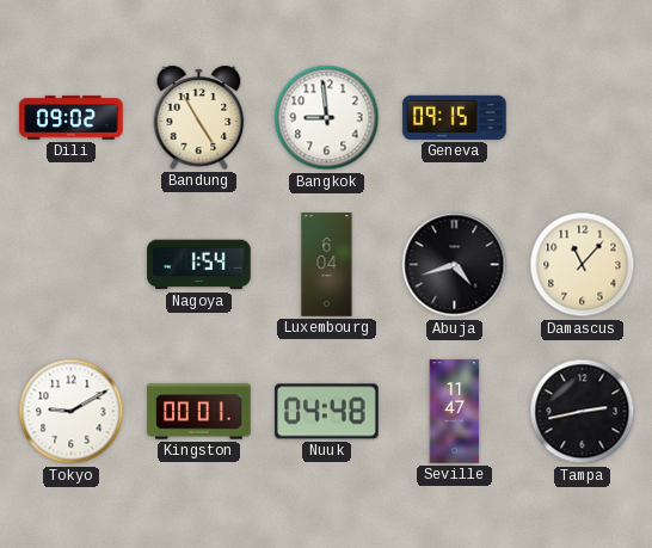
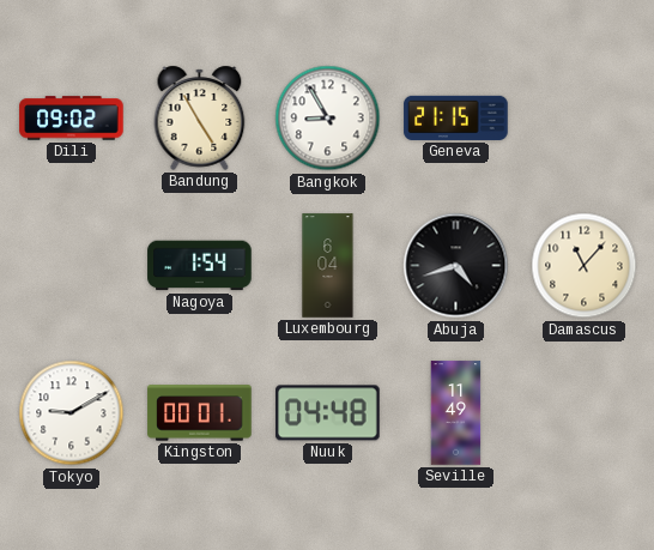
Bangkok: 8:59 -> 8:55
Geneva: 09:15 -> 21:15
Seville: 11:47 -> 11:49
Tampa: 2:43 -> none
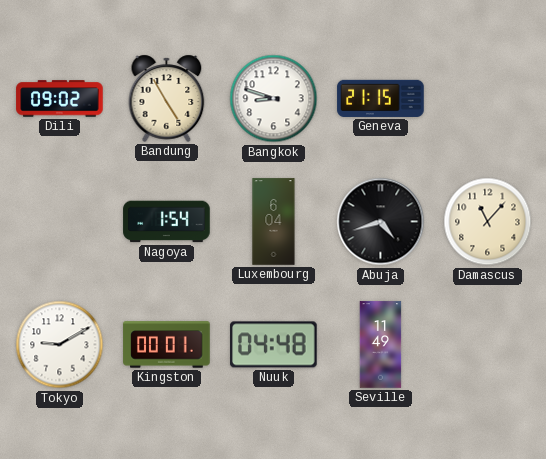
Bangkok: 8:55 -> 8:48
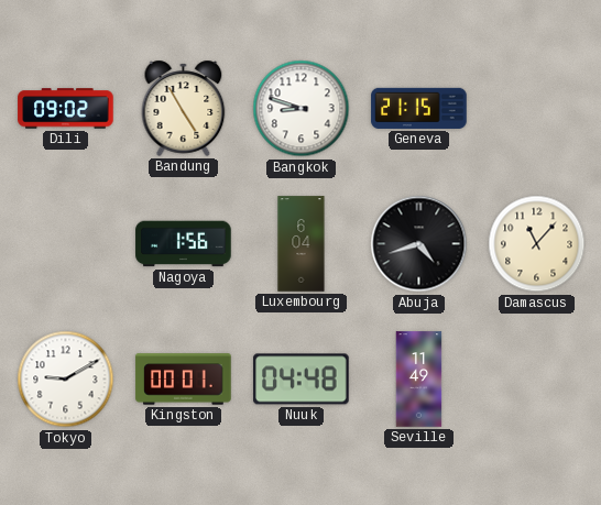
Nagoya: 1:54 -> 1:56
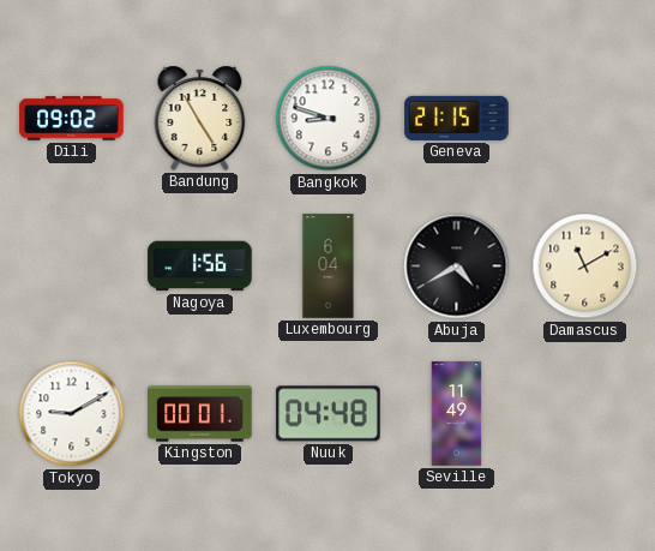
Abuja: 4:42 -> 4:40
Damascus: 11:07 -> 11:10
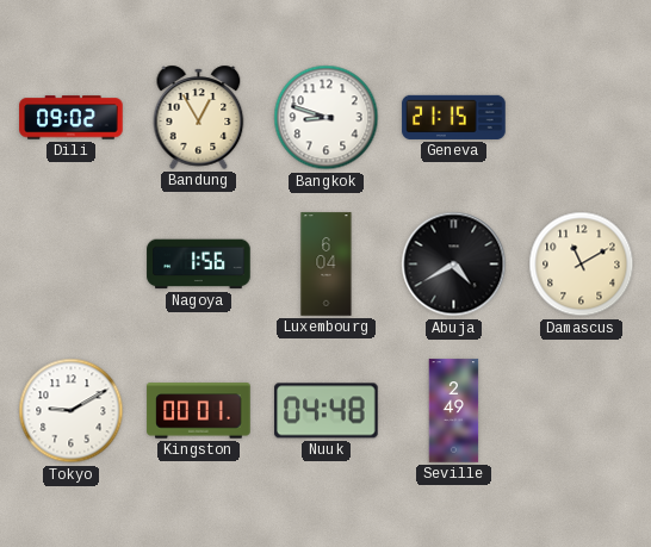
Bandung: 4:55 -> 12:55
Seville: 11:49 -> 2:49
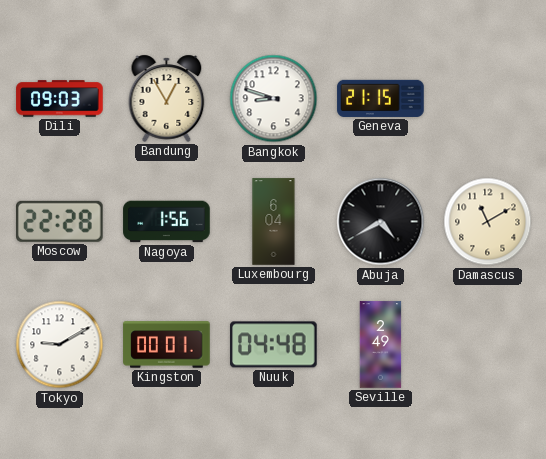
Dili: 09:02 -> 09:03
Moscow: none -> 22:28
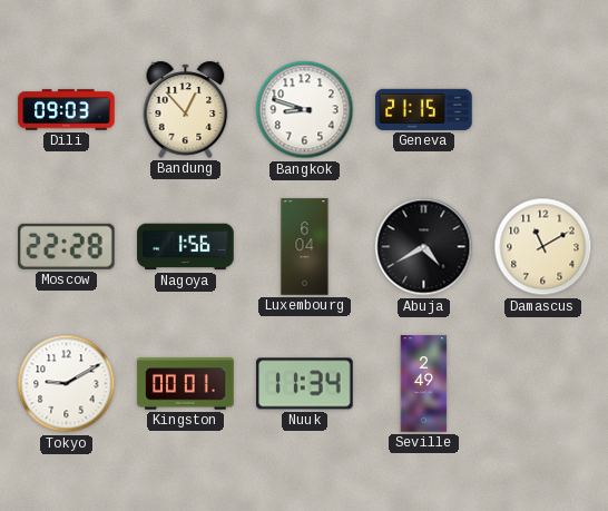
Bandung: 12:55 -> 12:53
Nuuk: 04:48 -> 11:34
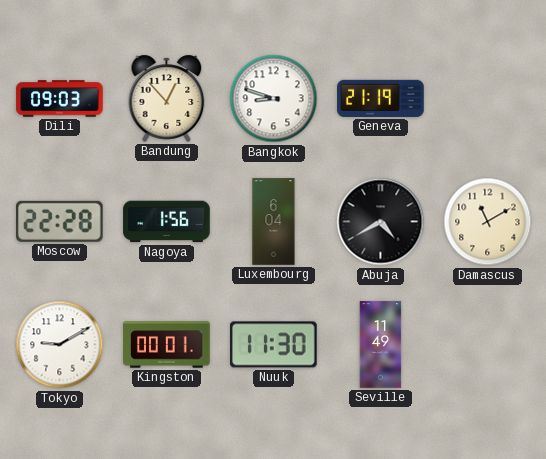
Geneva: 21:15 -> 21:19
Nuuk: 11:34 -> 11:30
Seville: 2:49 -> 11:49
